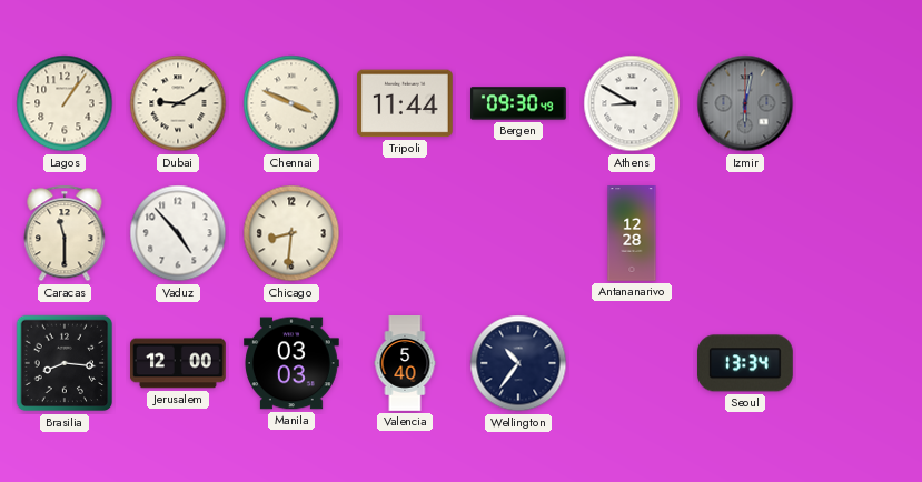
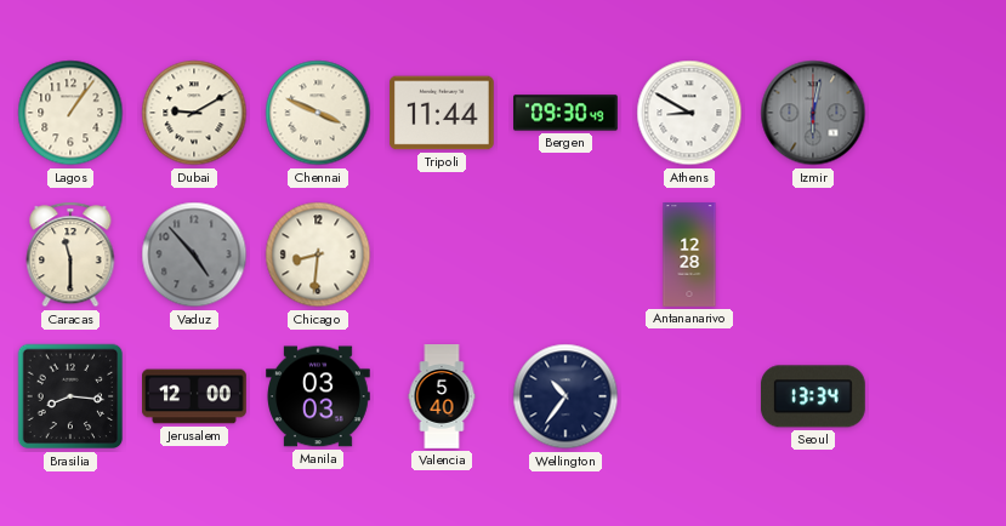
Vaduz dial: white -> grey
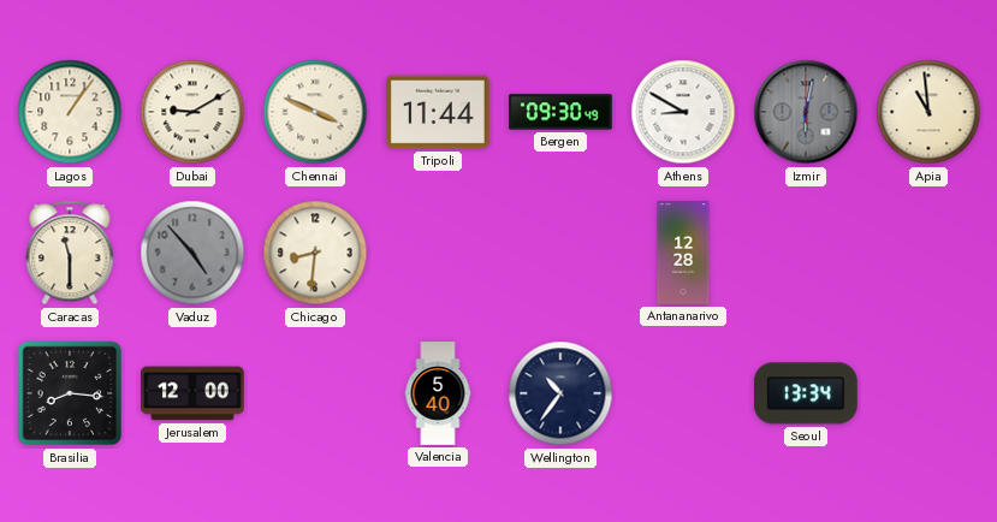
Apia: none -> 10:59
Manila: 03:03 -> none
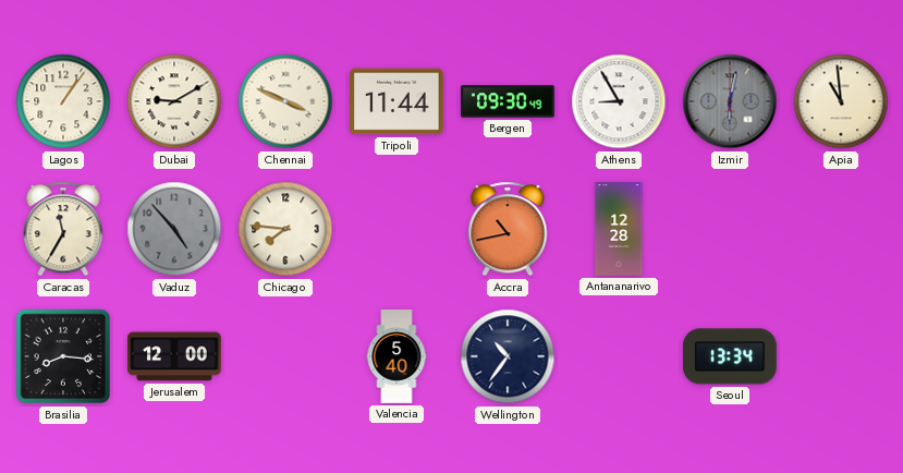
Athens: 8:50 -> 8:55
Caracas: 11:30 -> 11:35
Chicago: 8:31 -> 7:46
Accra: none -> 10:43
